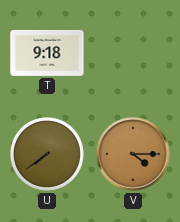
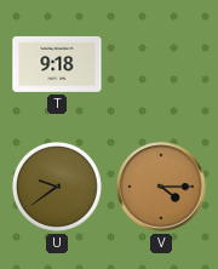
U: 7:39 -> 9:39
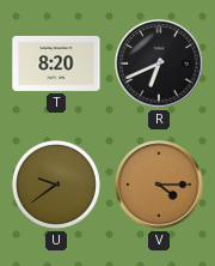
T: 9:18 -> 8:20
R: none -> 6:41
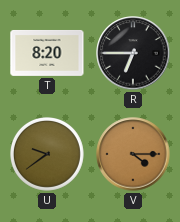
R: 6:41 -> 6:45
